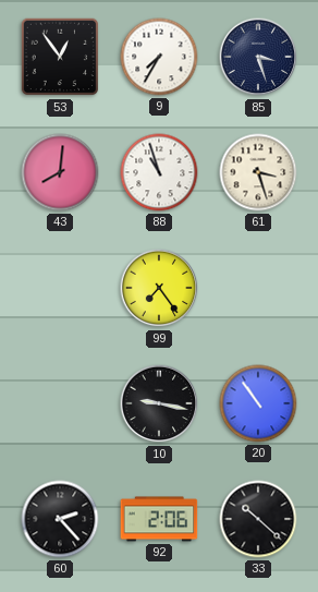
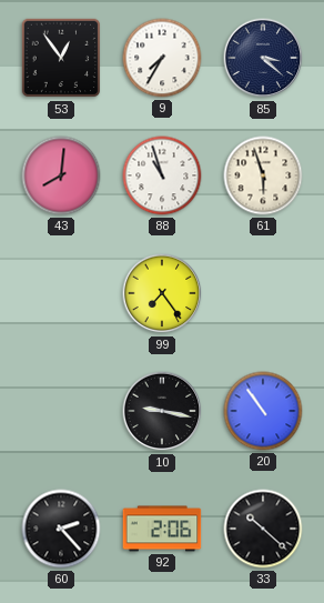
85: 3:27 -> 3:22
61: 3:27 -> 5:57
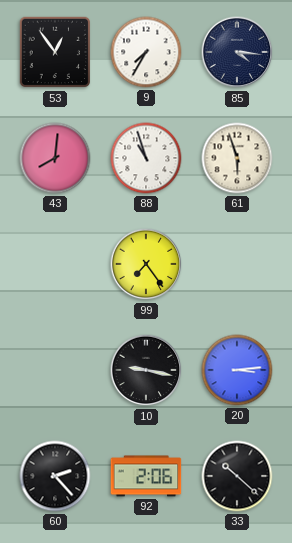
85: 3:22 -> 4:16
20: 10:54 -> 3:14
